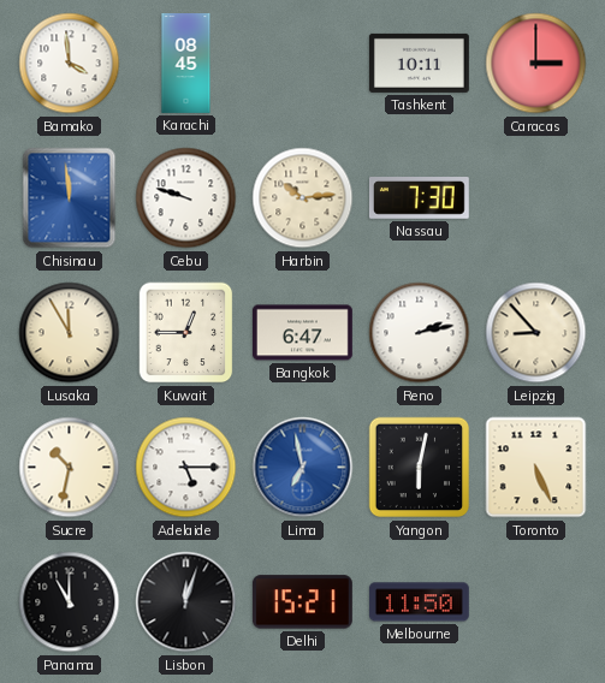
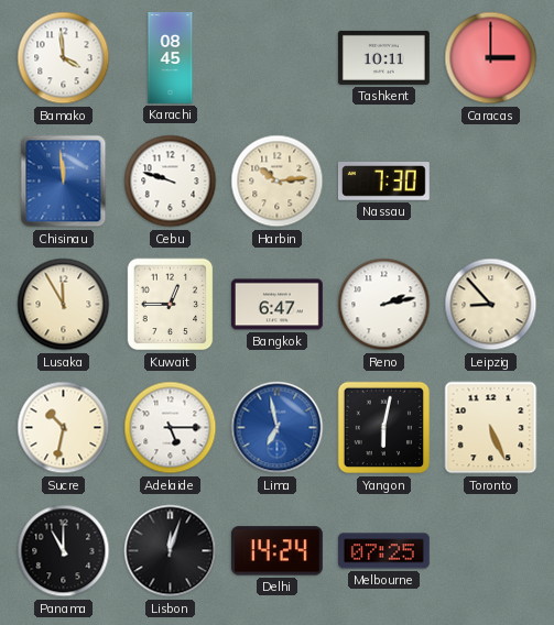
Delhi: 15:21 -> 14:24
Melbourne: 11:50 -> 07:25
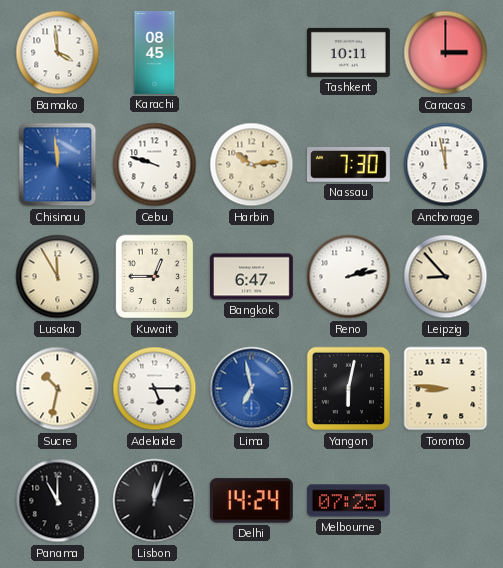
Anchorage: none -> 11:58
Toronto: 5:26 -> 8:46
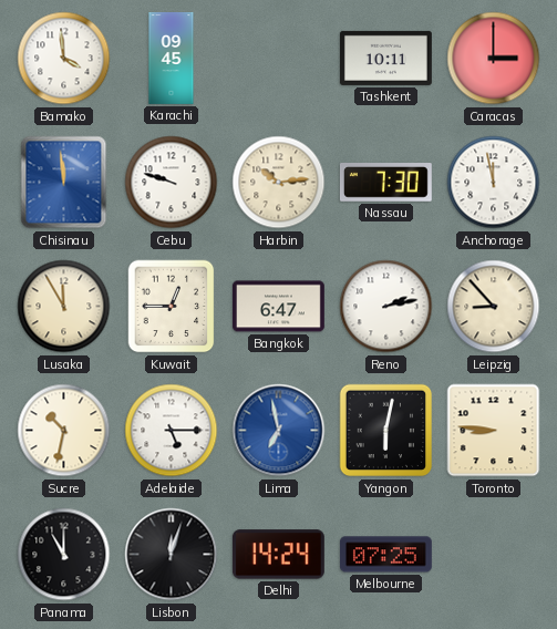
Karachi: 08:45 -> 09:45
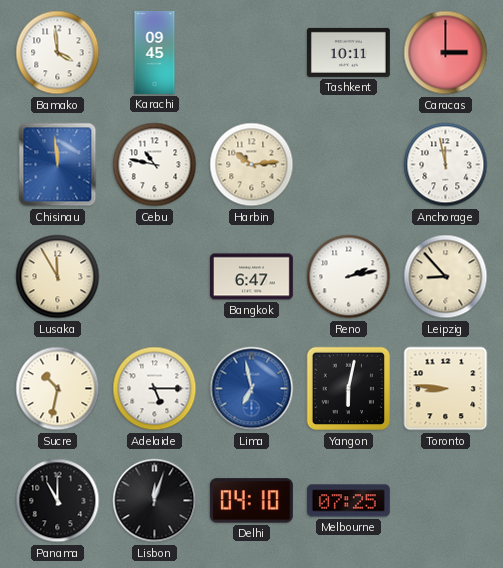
Cebu: 9:48 -> 10:47
Nassau: 7:30 -> none
Kuwait: 12:45 -> none
Delhi: 14:24 -> 04:10
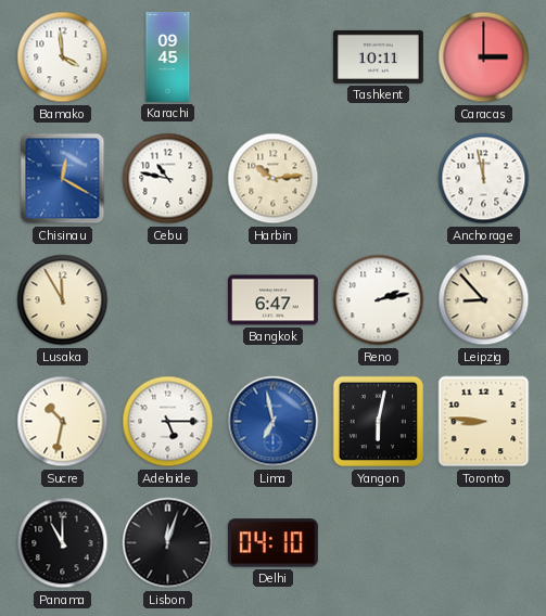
Chisinau: 11:59 -> 12:20
Melbourne: 07:25 -> none
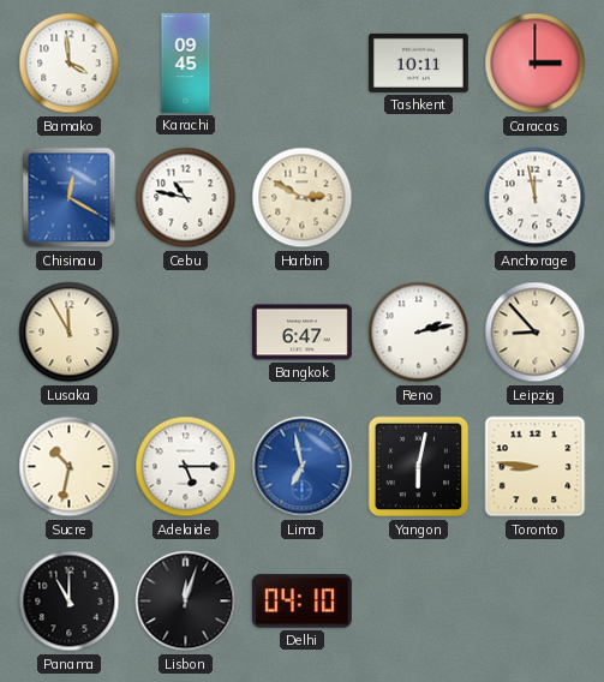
Harbin: 10:14 -> 2:50
